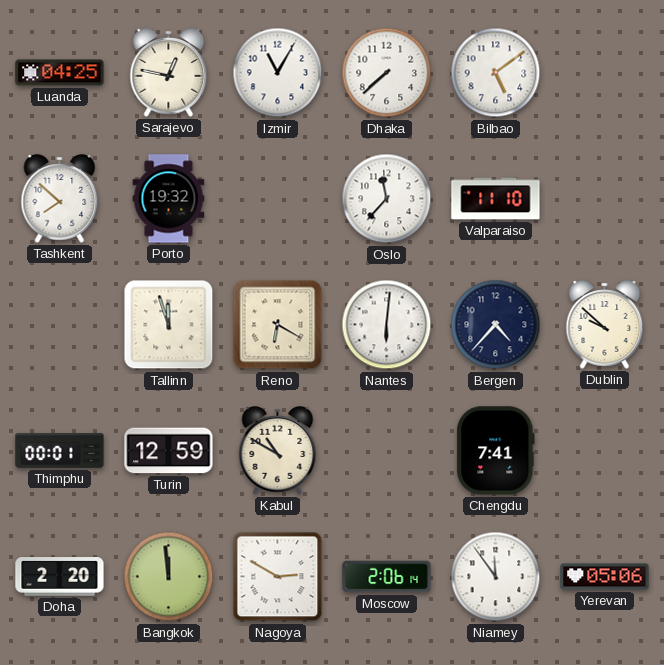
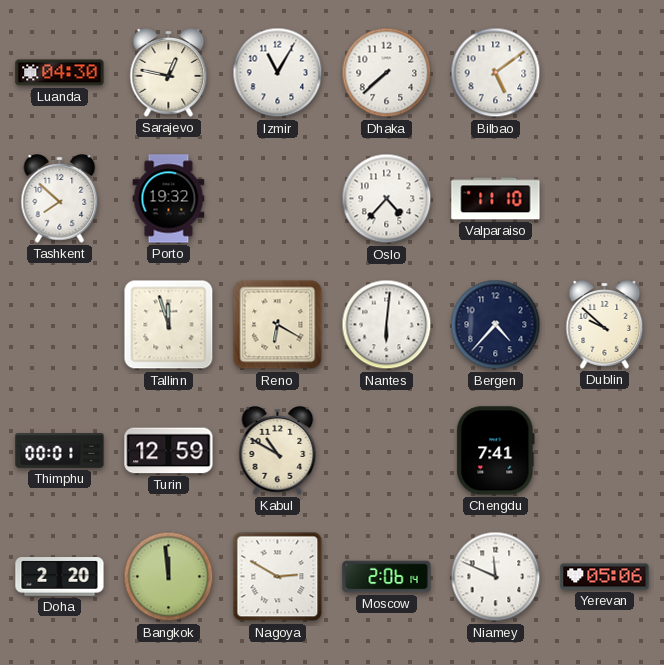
Luanda: 04:25 -> 04:30
Oslo: 11:37 -> 4:37
Niamey: 11:54 -> 11:49
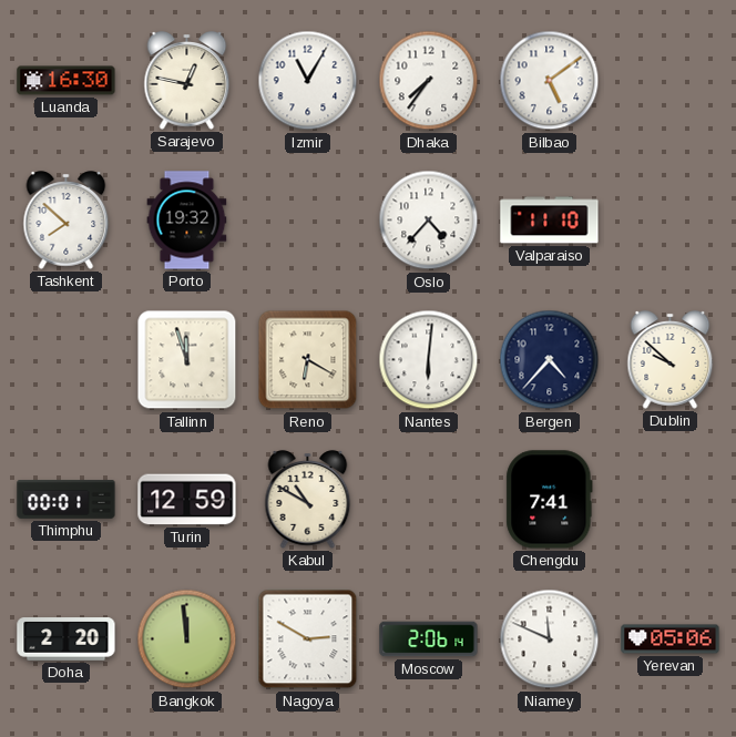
Luanda: 04:30 -> 16:30
Dhaka: 7:38 -> 7:36
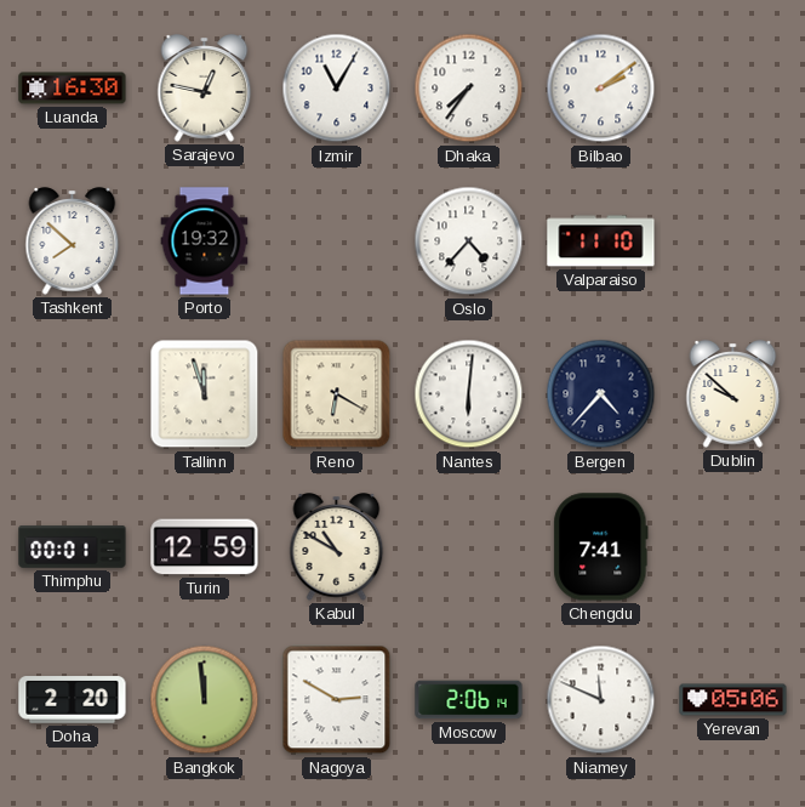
Bilbao: 5:09 -> 2:09
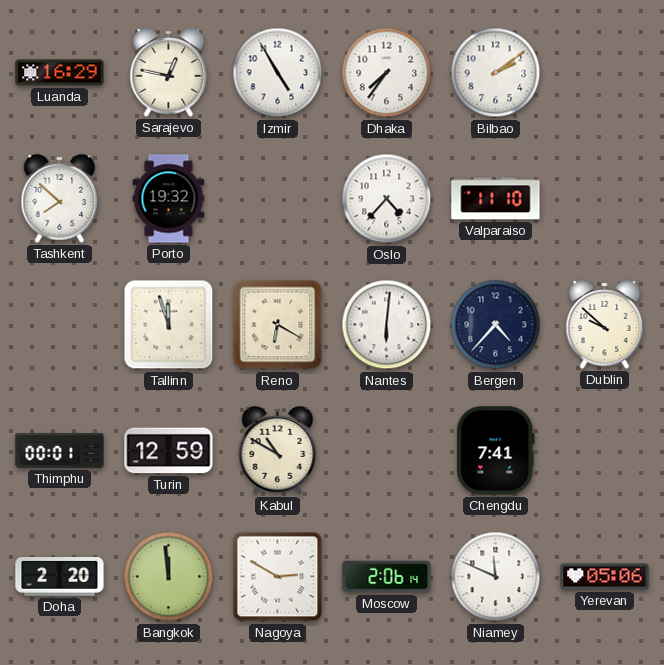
Luanda: 16:30 -> 16:29
Izmir: 11:05 -> 4:55
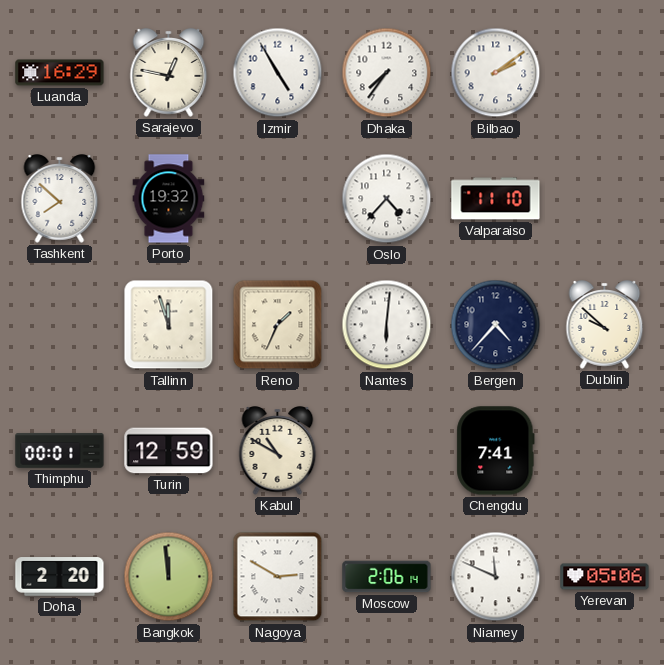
Reno: 6:20 -> 1:34
